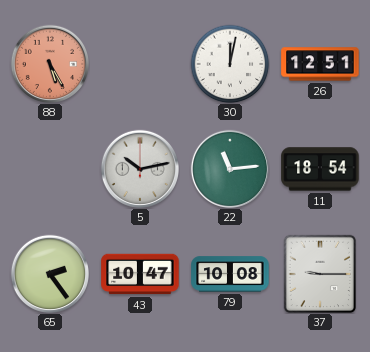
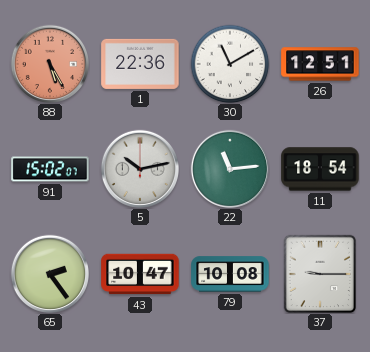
1: none -> 22:36
30: 12:02 -> 11:10
91: none -> 15:02
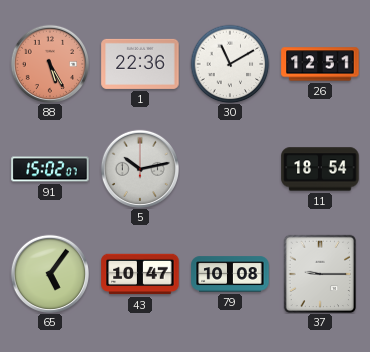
22: 11:14 -> none
65: 2:24 -> 5:06
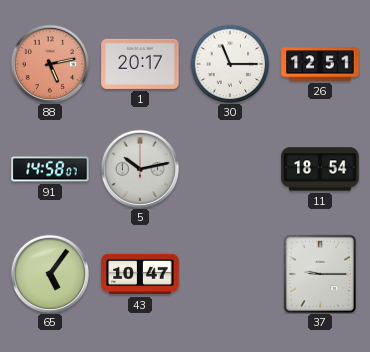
88: 5:25 -> 5:13
1: 22:36 -> 20:17
30: 11:10 -> 11:15
91: 15:02 -> 14:58
79: 10:08 -> none
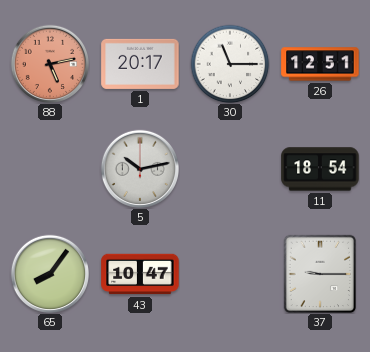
91: 14:58 -> none
65: 5:06 -> 8:06
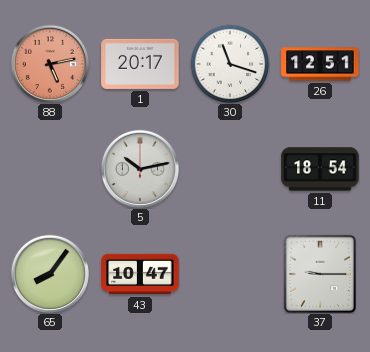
30: 11:15 -> 11:18
